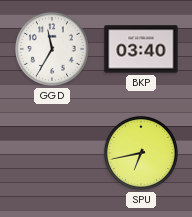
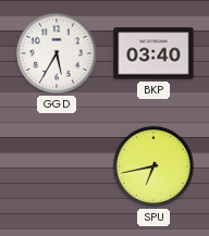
GGD: 11:35 -> 5:35
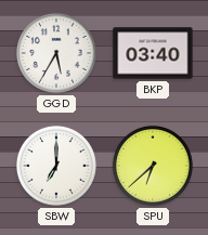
SBW: none -> 7:00
SPU: 6:43 -> 6:38
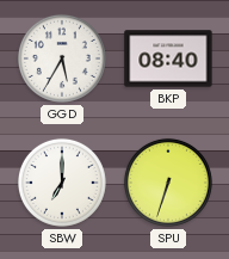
BKP: 03:40 -> 08:40
SPU: 6:38 -> 6:33
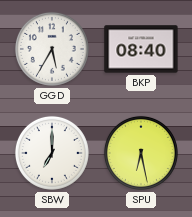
SPU: 6:33 -> 6:28
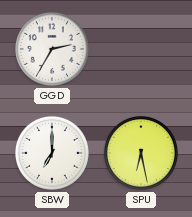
GGD: 5:35 -> 2:35
BKP: 08:40 -> none
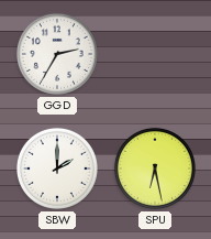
SBW: 7:00 -> 2:00
